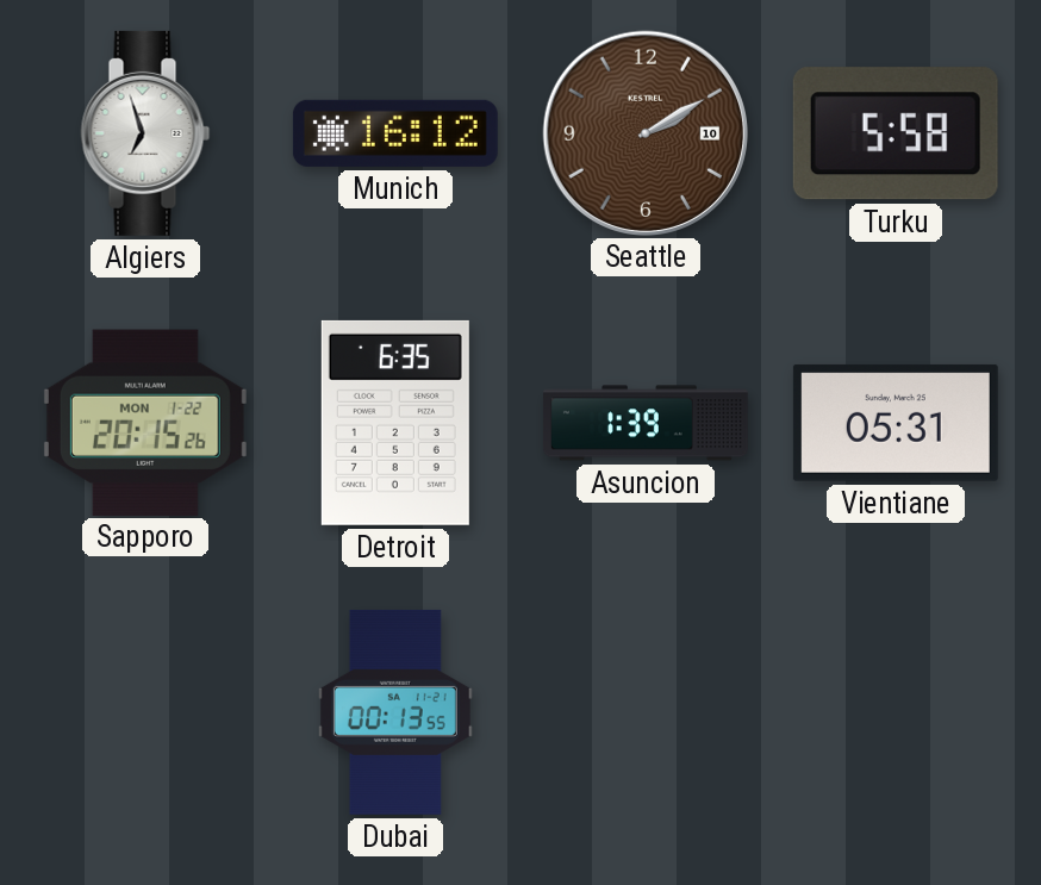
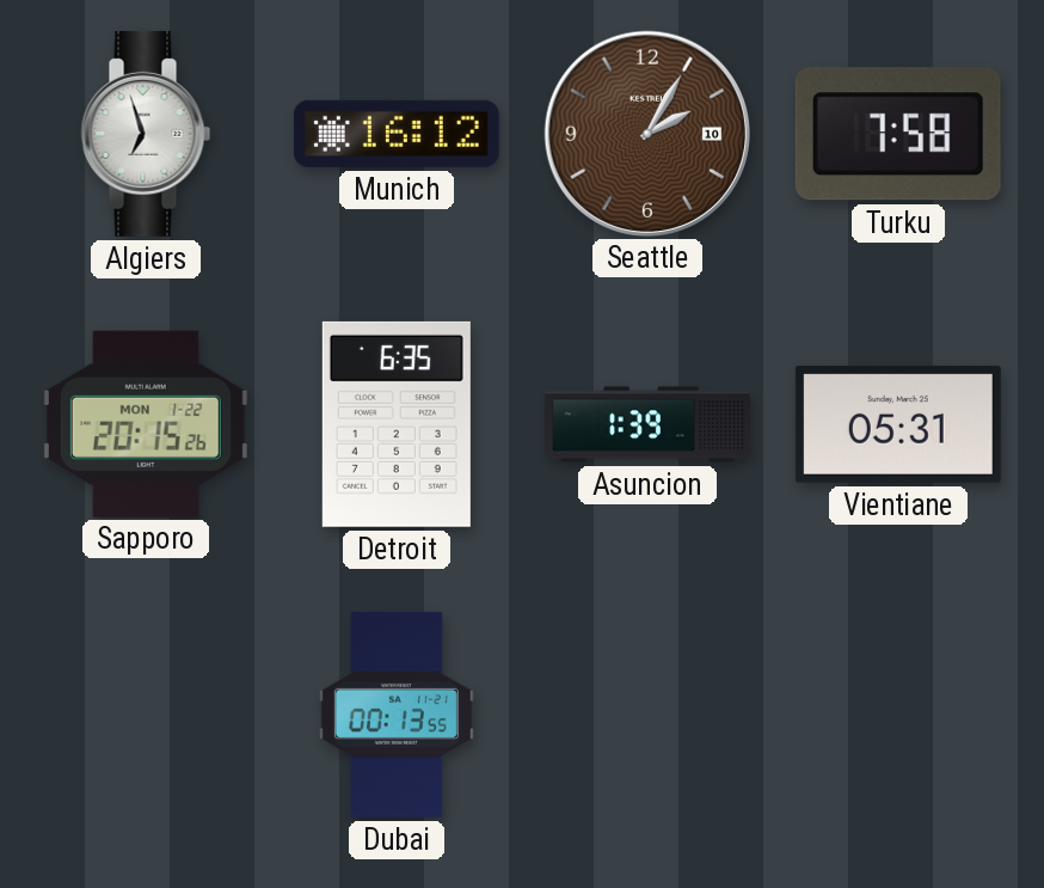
Seattle: 2:10 -> 2:05
Turku: 5:58 -> 7:58
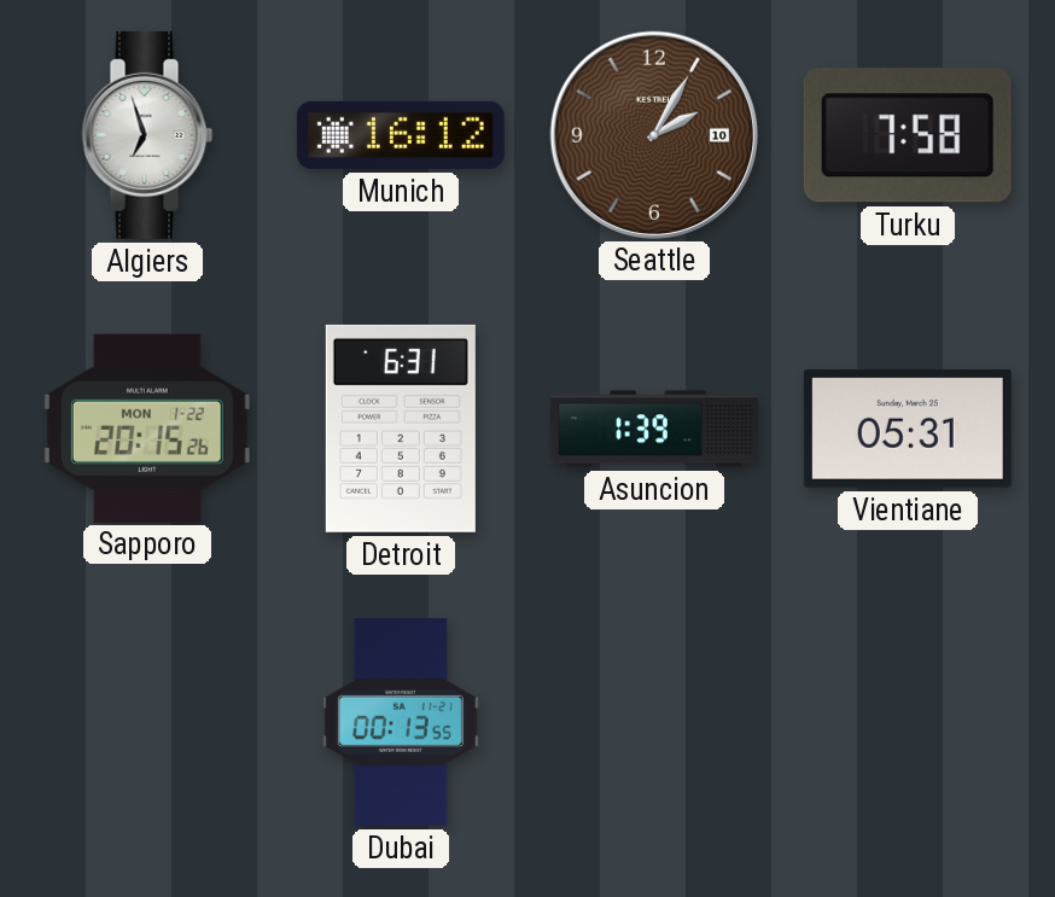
Detroit: 6:35 -> 6:31
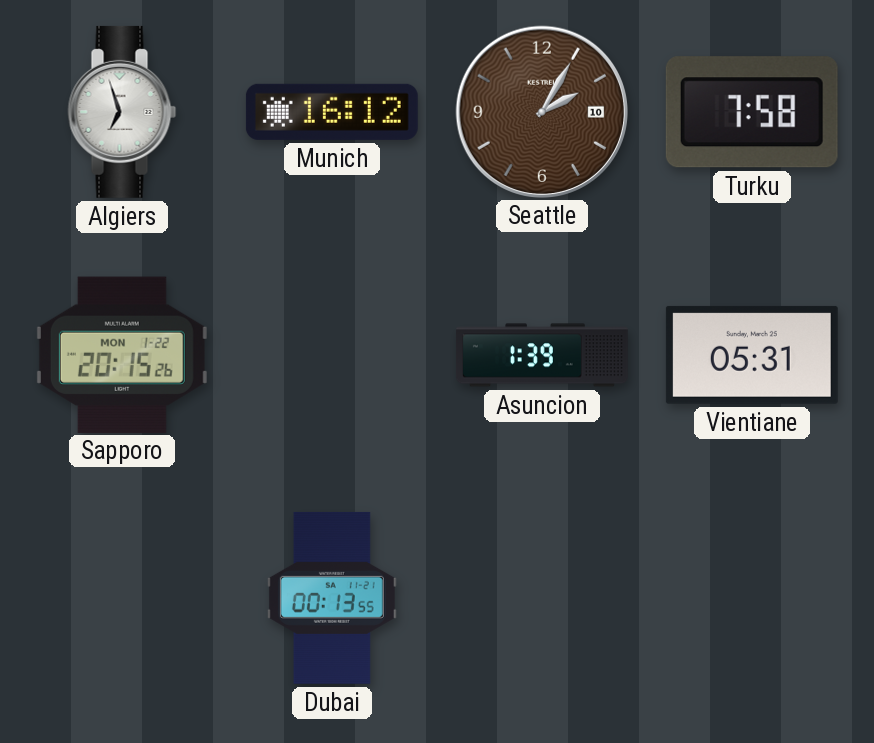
Detroit: 6:31 -> none
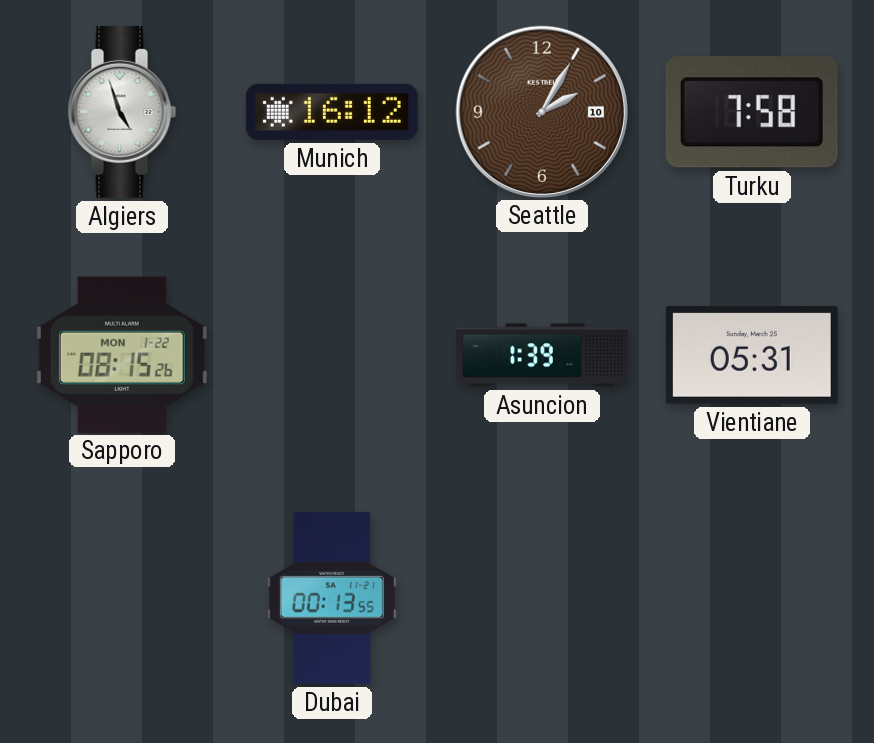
Algiers: 6:57 -> 4:57
Sapporo: 20:15 -> 08:15
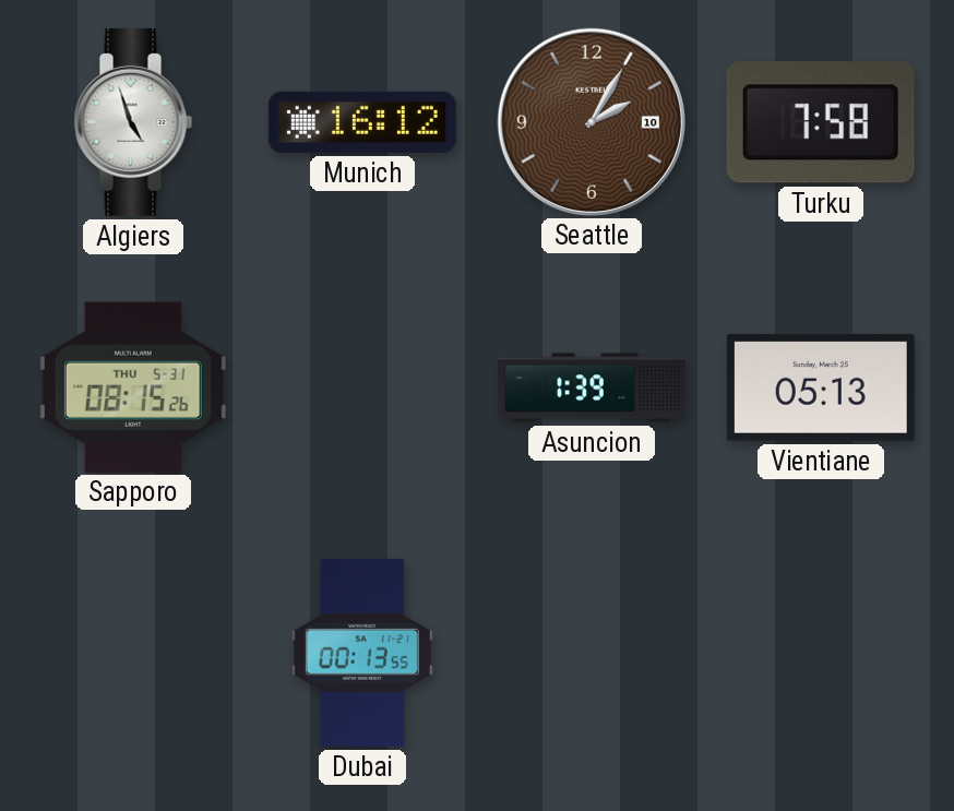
Sapporo date: MON 1-22 -> THU 5-31
Vientiane: 05:31 -> 05:13
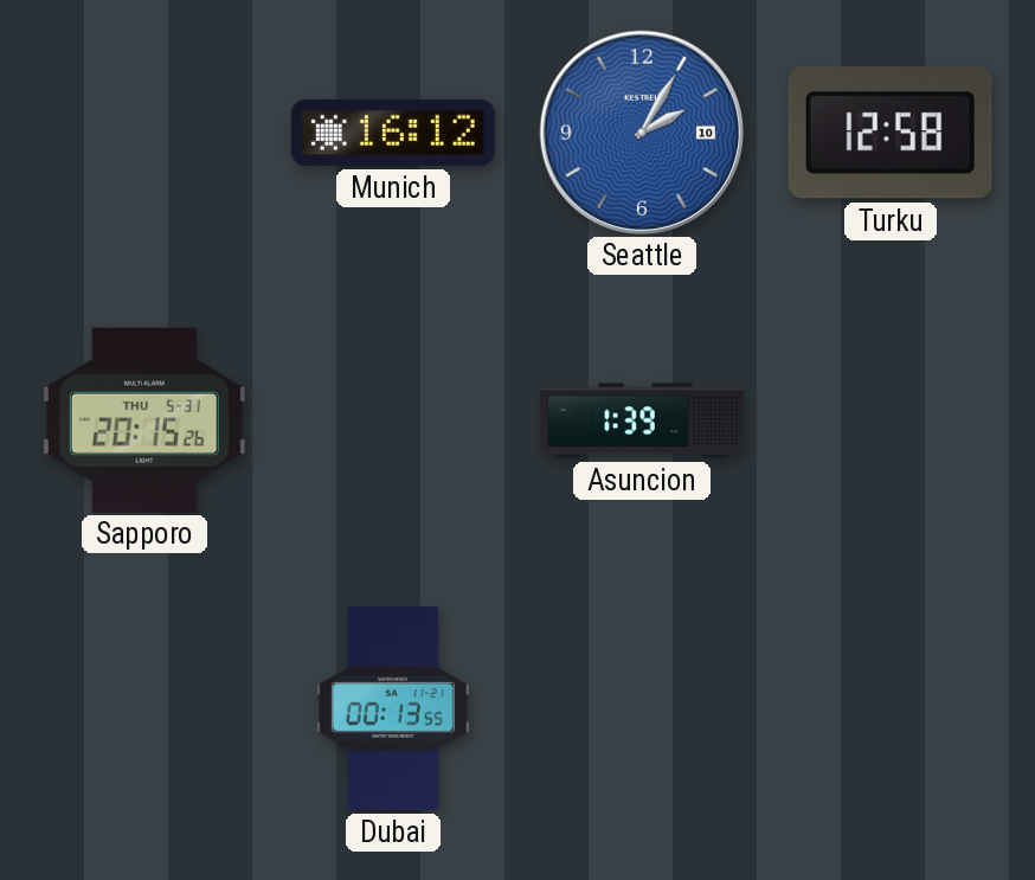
Algiers: 4:57 -> none
Seattle dial: brown -> blue
Turku: 7:58 -> 12:58
Sapporo: 08:15 -> 20:15
Vientiane: 05:13 -> none
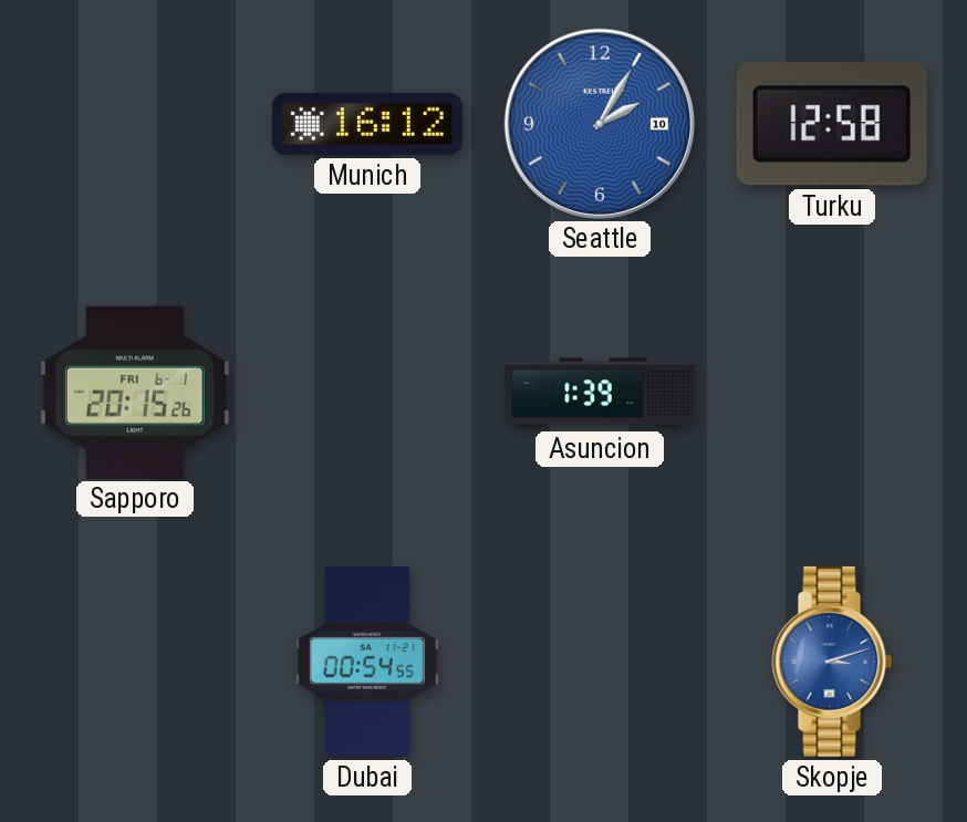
Sapporo date: THU 5-31 -> FRI 6-1
Dubai: 00:13 -> 00:54
Skopje: none -> 3:12
